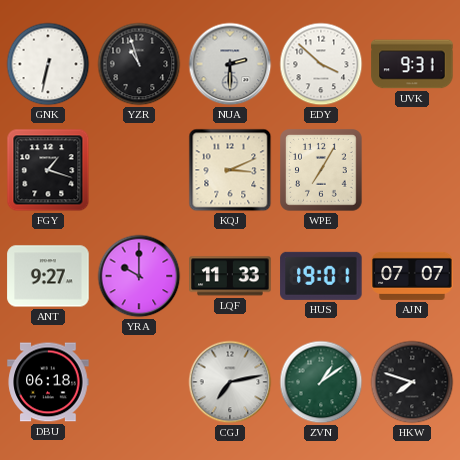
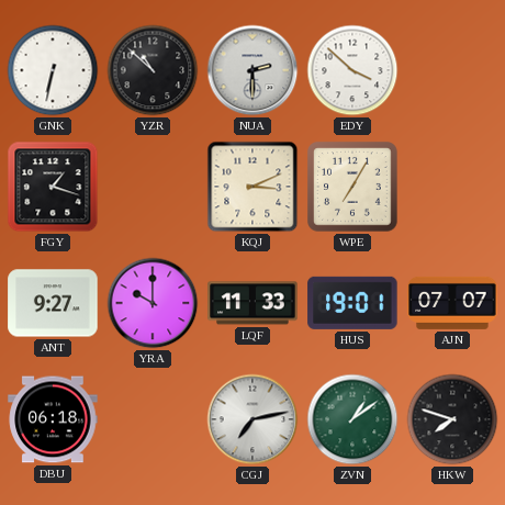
YZR: 10:57 -> 10:52
UVK: 9:31 -> none
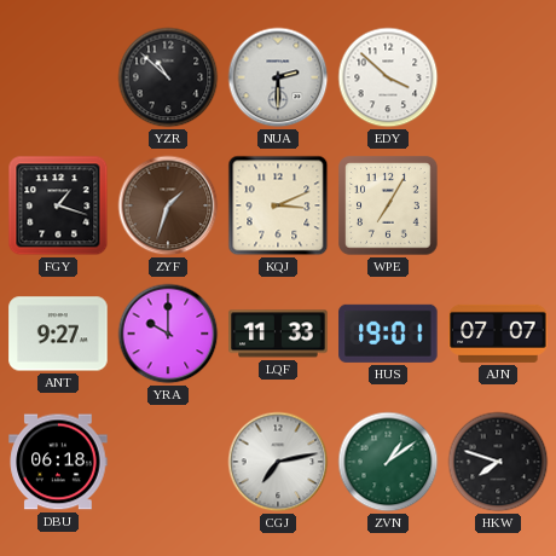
GNK: 6:32 -> none
ZYF: none -> 1:33
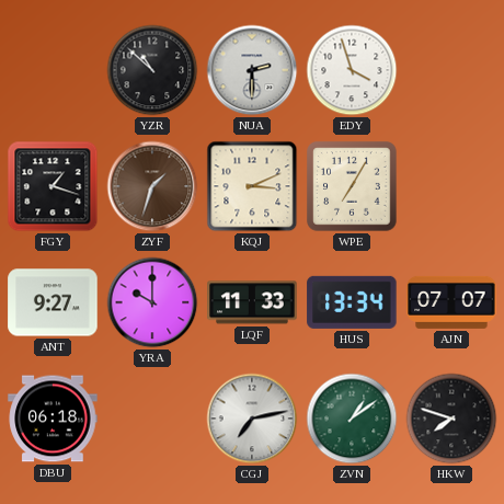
EDY: 3:52 -> 3:57
HUS: 19:01 -> 13:34
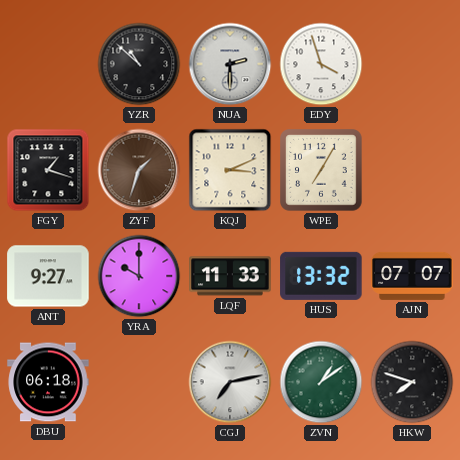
HUS: 13:34 -> 13:32
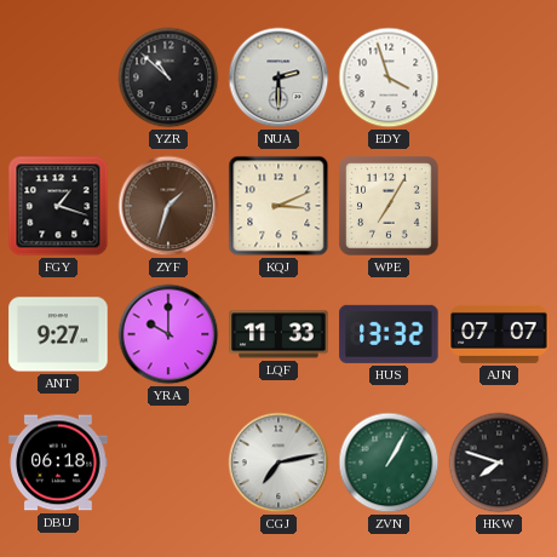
ZVN: 1:09 -> 1:05
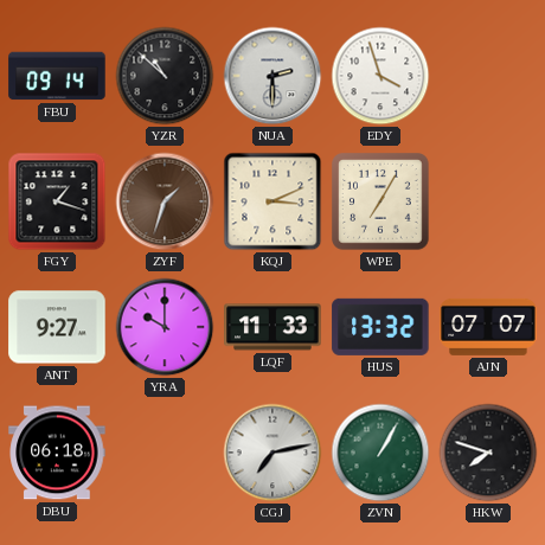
FBU: none -> 09:14
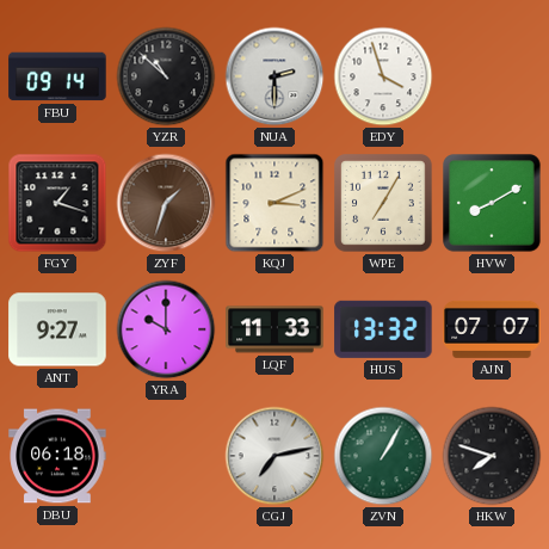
HVW: none -> 8:10
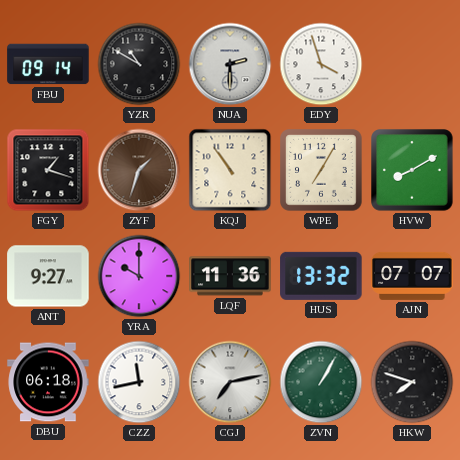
YZR: 10:52 -> 10:50
KQJ: 3:11 -> 10:54
LQF: 11:33 -> 11:36
CZZ: none -> 11:43
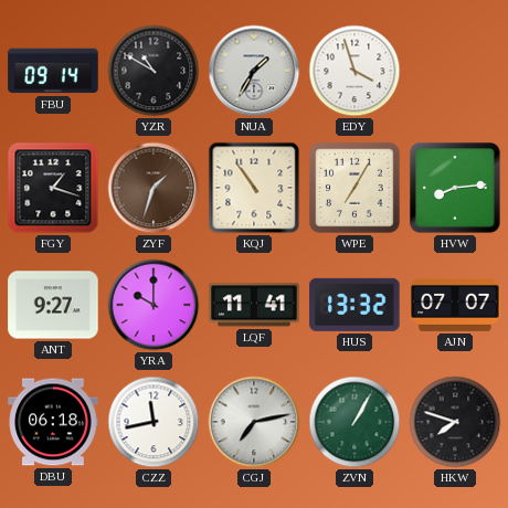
NUA: 2:30 -> 1:35
HVW: 8:10 -> 8:14
LQF: 11:36 -> 11:41
